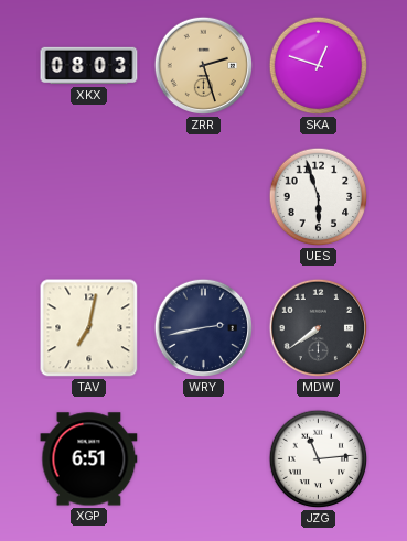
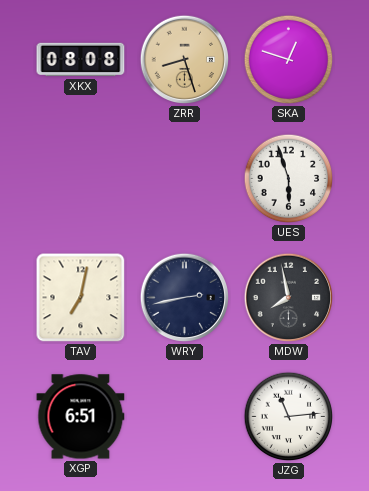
XKX: 08:03 -> 08:08
ZRR: 2:27 -> 8:27
MDW: 7:39 -> 7:58
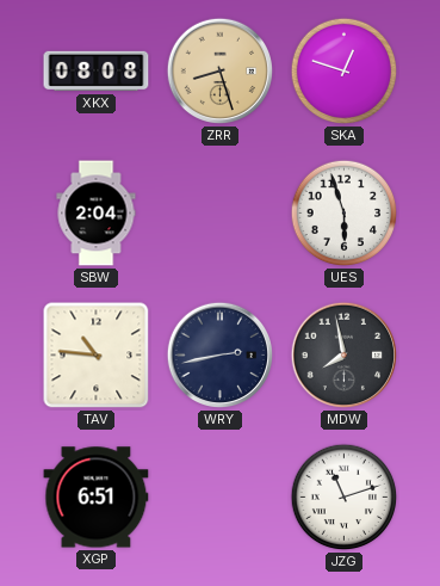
SBW: none -> 2:04
TAV: 7:02 -> 10:46
JZG: 11:14 -> 11:12
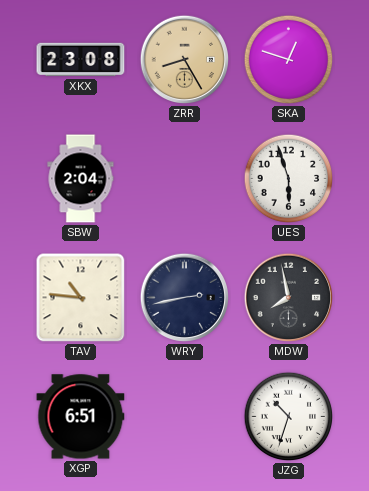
XKX: 08:08 -> 23:08
ZRR: 8:27 -> 8:25
JZG: 11:12 -> 10:33
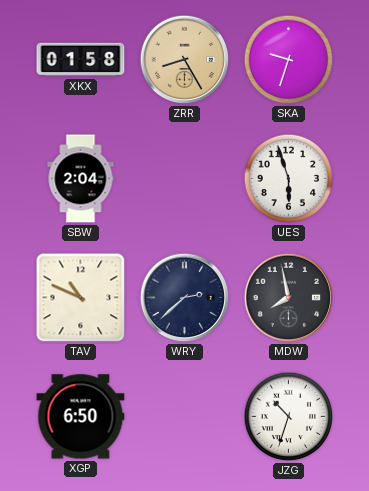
XKX: 23:08 -> 01:58
SKA: 12:48 -> 9:33
TAV: 10:46 -> 10:49
WRY: 2:43 -> 2:38
XGP: 6:51 -> 6:50
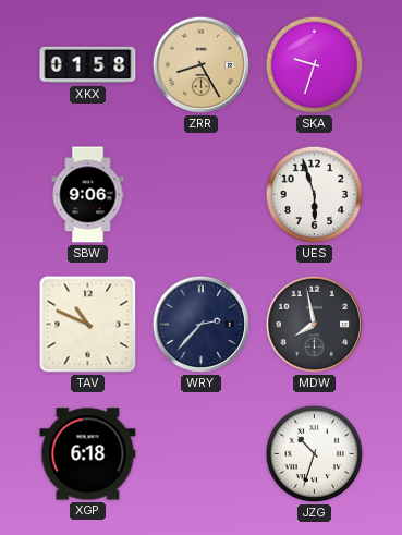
SBW: 2:04 -> 9:06
WRY: 2:38 -> 2:37
XGP: 6:50 -> 6:18
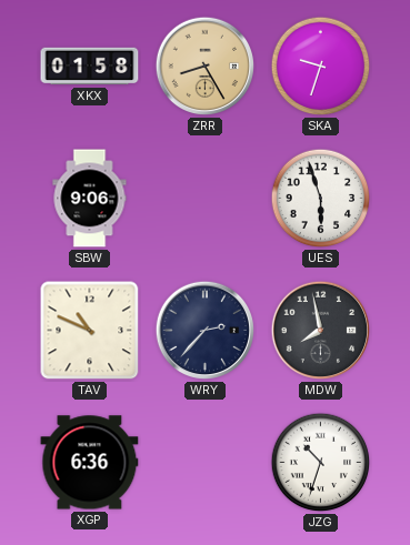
XGP: 6:18 -> 6:36
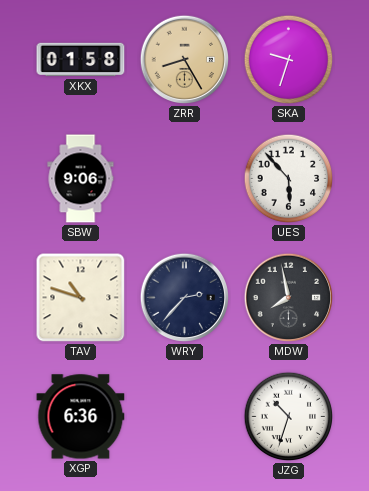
UES: 5:57 -> 5:53
TAV: 10:49 -> 10:48
